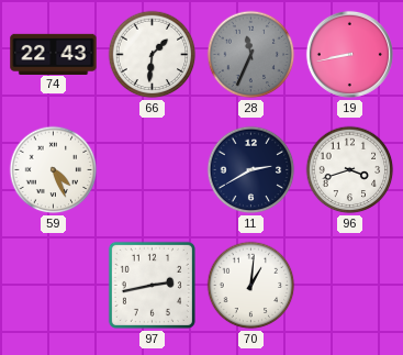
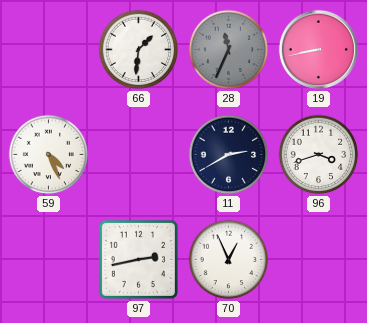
74: 22:43 -> none
70: 1:01 -> 12:56
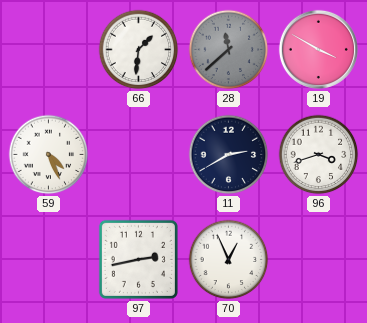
28: 11:34 -> 11:38
19: 8:43 -> 3:50
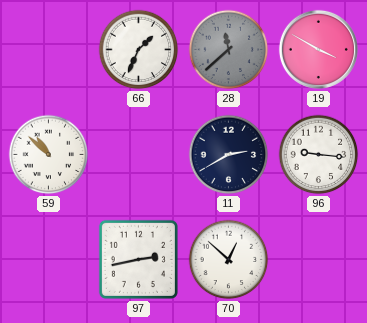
66: 1:31 -> 1:34
59: 4:26 -> 10:52
96: 3:42 -> 9:16
70: 12:56 -> 12:52
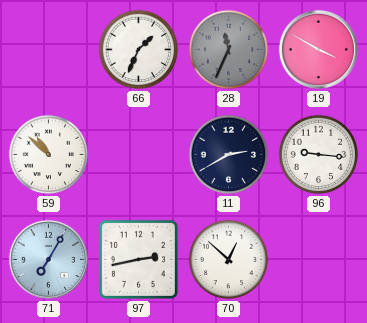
28: 11:38 -> 11:34
71: none -> 7:05
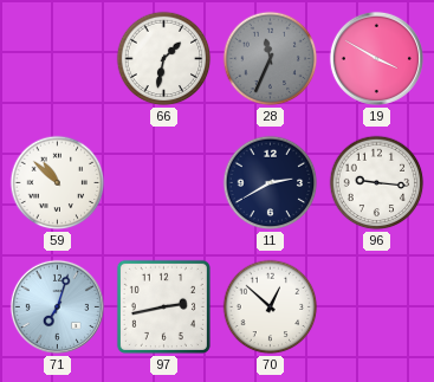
66: 1:34 -> 1:32
71: 7:05 -> 7:03
